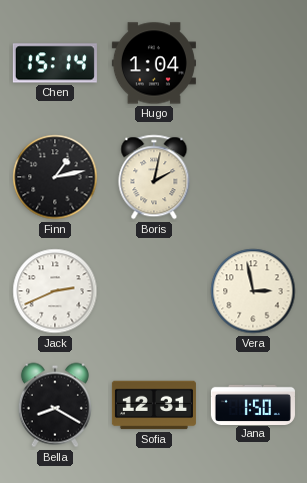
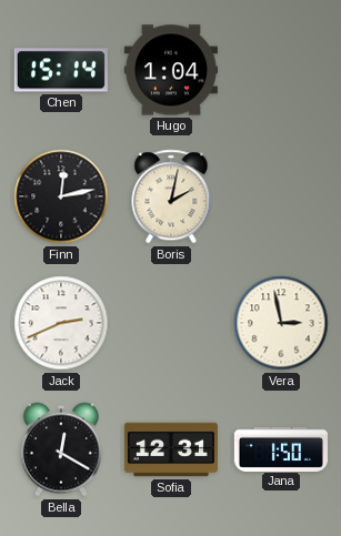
Finn: 1:13 -> 12:13
Bella: 8:20 -> 12:20
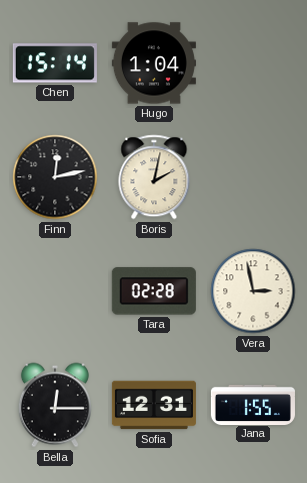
Jack: 2:41 -> none
Tara: none -> 02:28
Bella: 12:20 -> 12:15
Jana: 1:50 -> 1:55
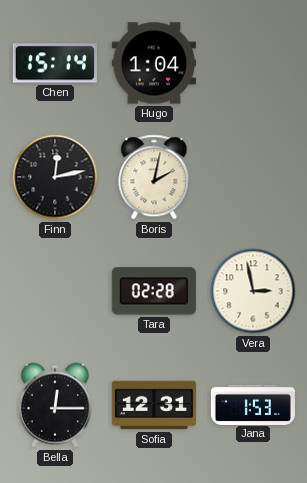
Jana: 1:55 -> 1:53
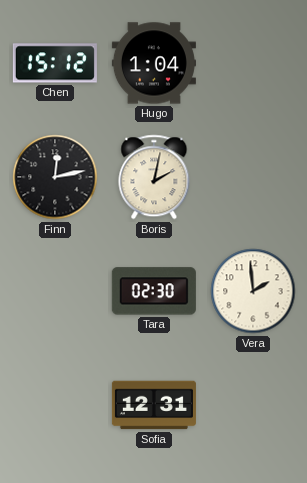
Chen: 15:14 -> 15:12
Tara: 02:28 -> 02:30
Vera: 2:58 -> 1:59
Bella: 12:15 -> none
Jana: 1:53 -> none
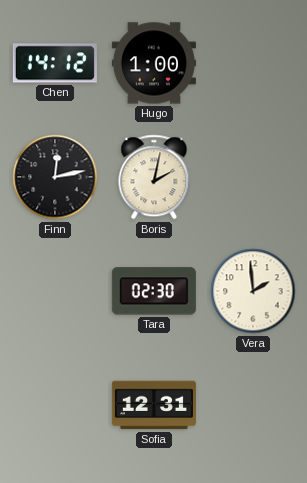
Chen: 15:12 -> 14:12
Hugo: 1:04 -> 1:00
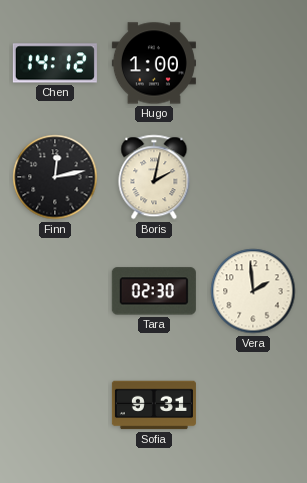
Sofia: 12:31 -> 9:31
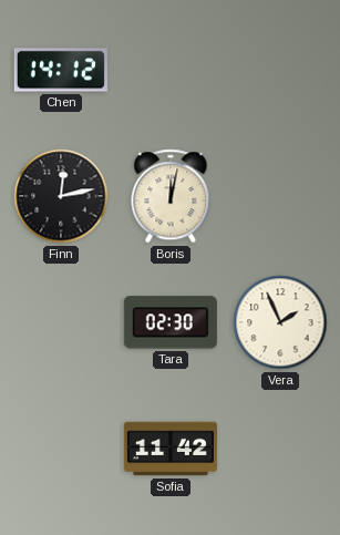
Hugo: 1:00 -> none
Boris: 2:02 -> 12:02
Vera: 1:59 -> 1:56
Sofia: 9:31 -> 11:42
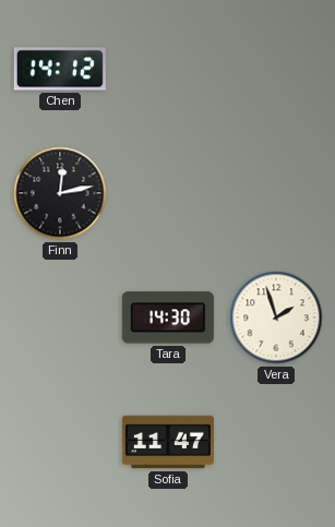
Boris: 12:02 -> none
Tara: 02:30 -> 14:30
Vera: 1:56 -> 1:57
Sofia: 11:42 -> 11:47
